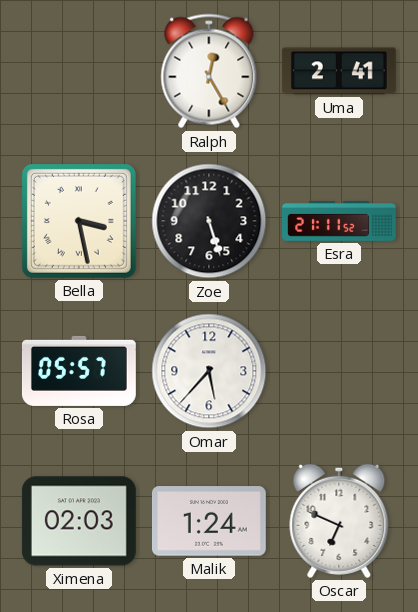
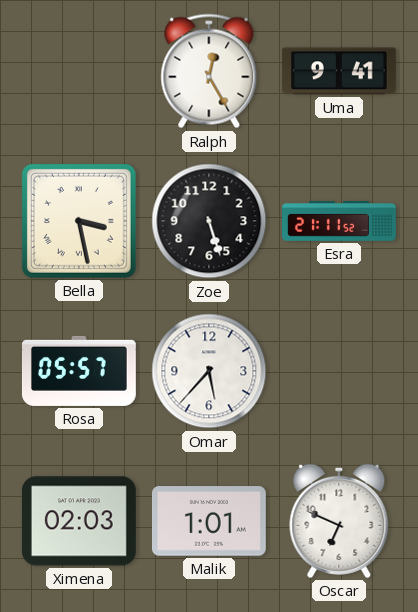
Uma: 2:41 -> 9:41
Malik: 1:24 -> 1:01
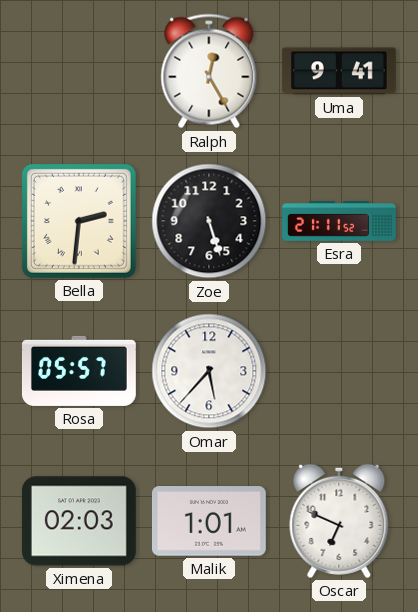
Bella: 3:28 -> 2:31
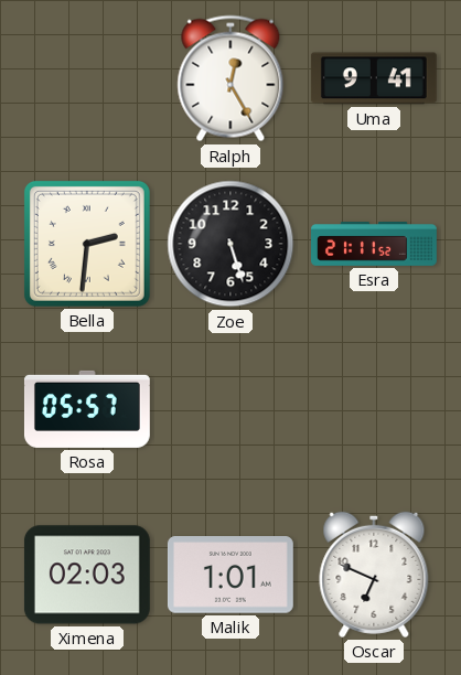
Omar: 5:37 -> none
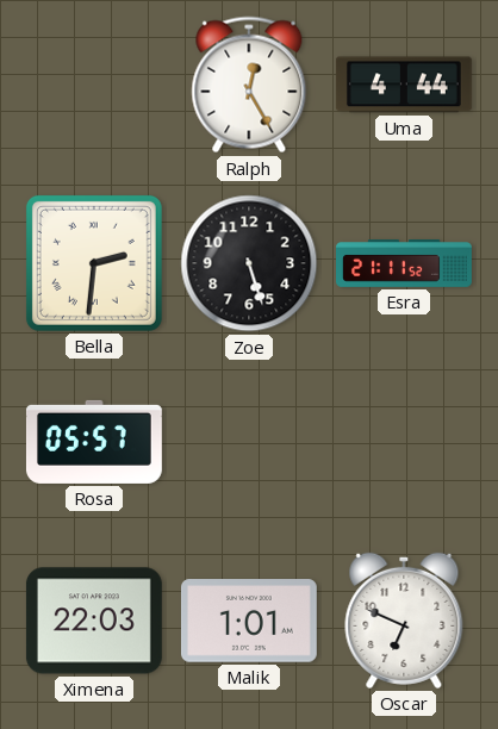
Uma: 9:41 -> 4:44
Ximena: 02:03 -> 22:03
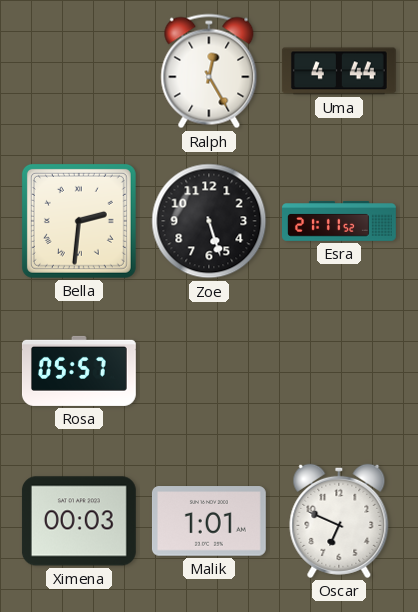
Ximena: 22:03 -> 00:03
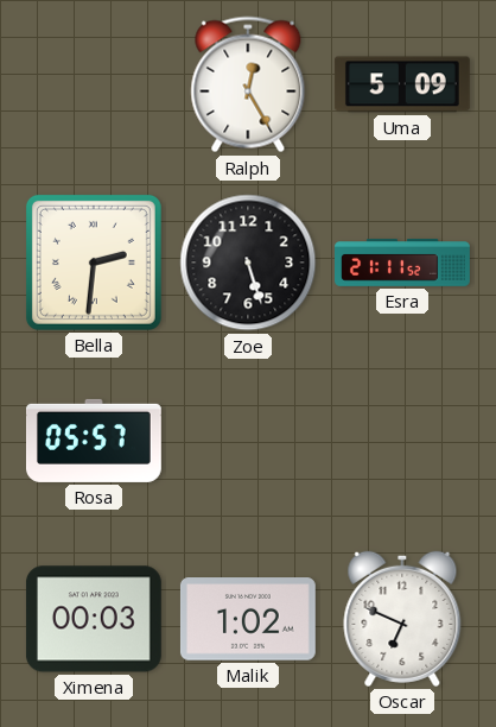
Uma: 4:44 -> 5:09
Malik: 1:01 -> 1:02
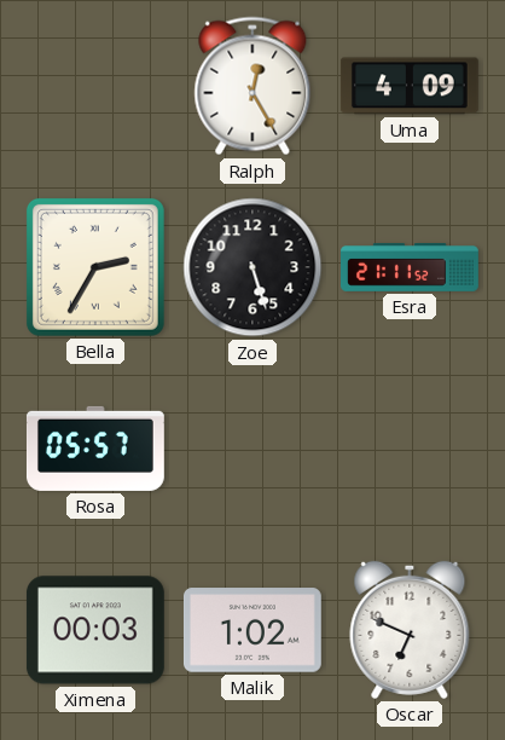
Uma: 5:09 -> 4:09
Bella: 2:31 -> 2:35
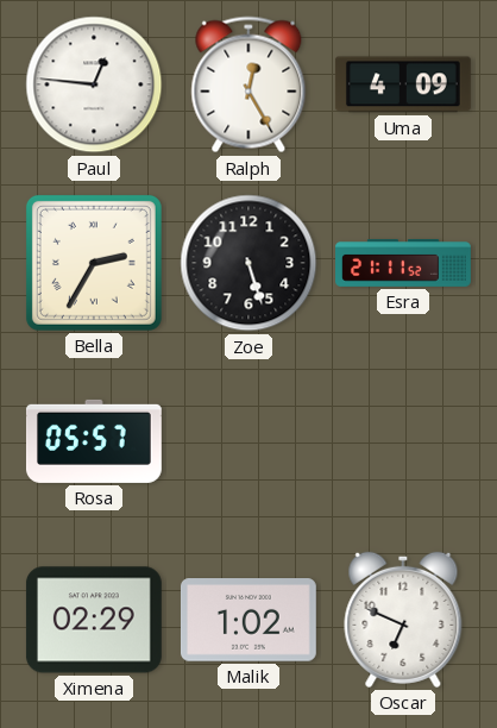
Paul: none -> 12:46
Ximena: 00:03 -> 02:29
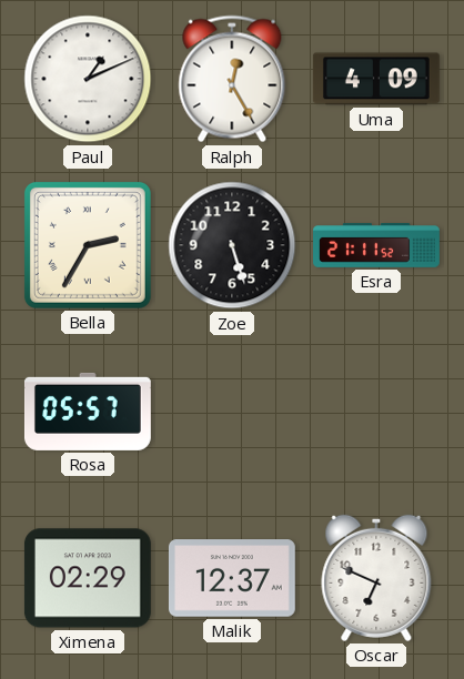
Paul: 12:46 -> 1:11
Malik: 1:02 -> 12:37
